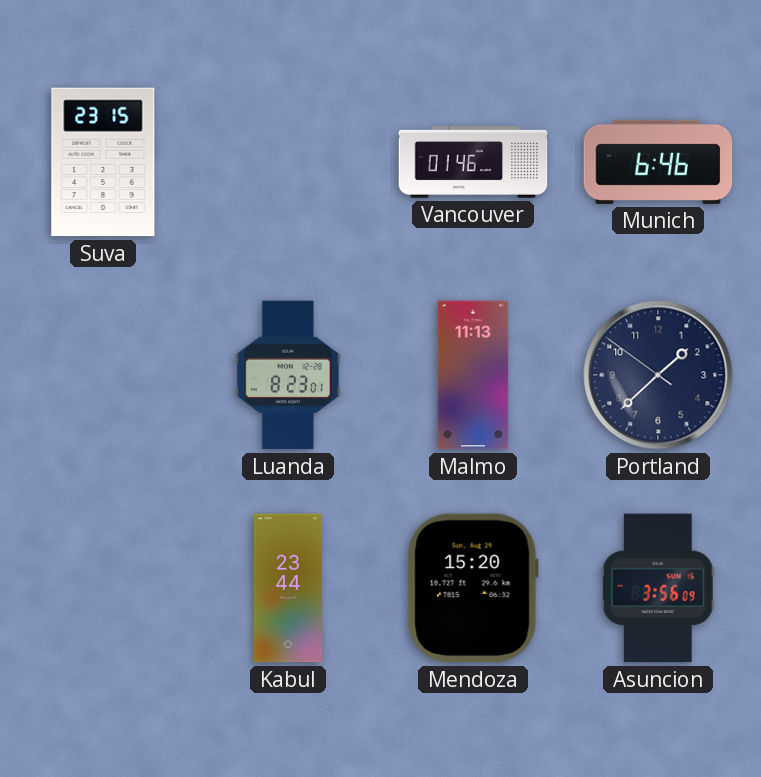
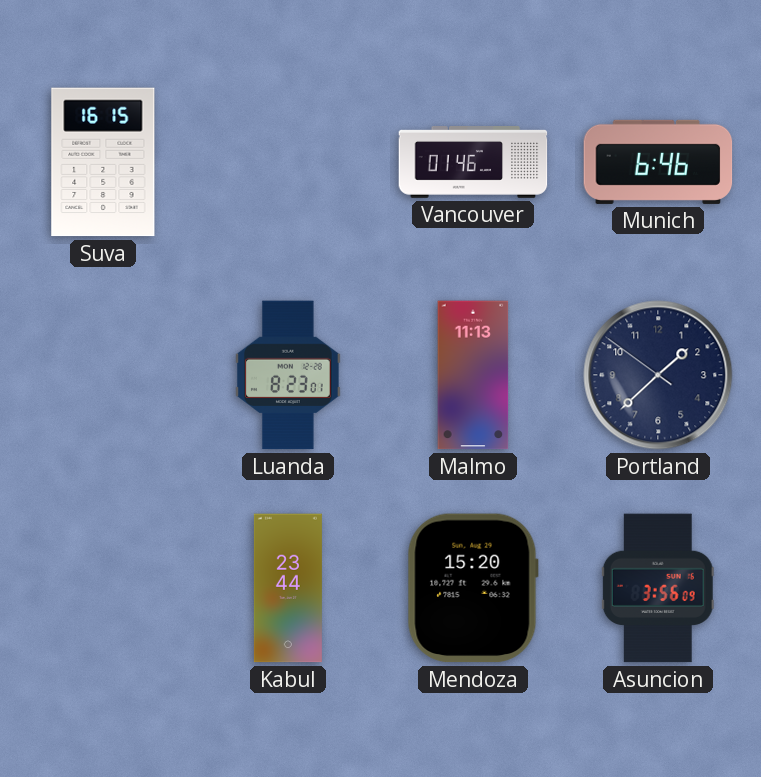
Suva: 23:15 -> 16:15
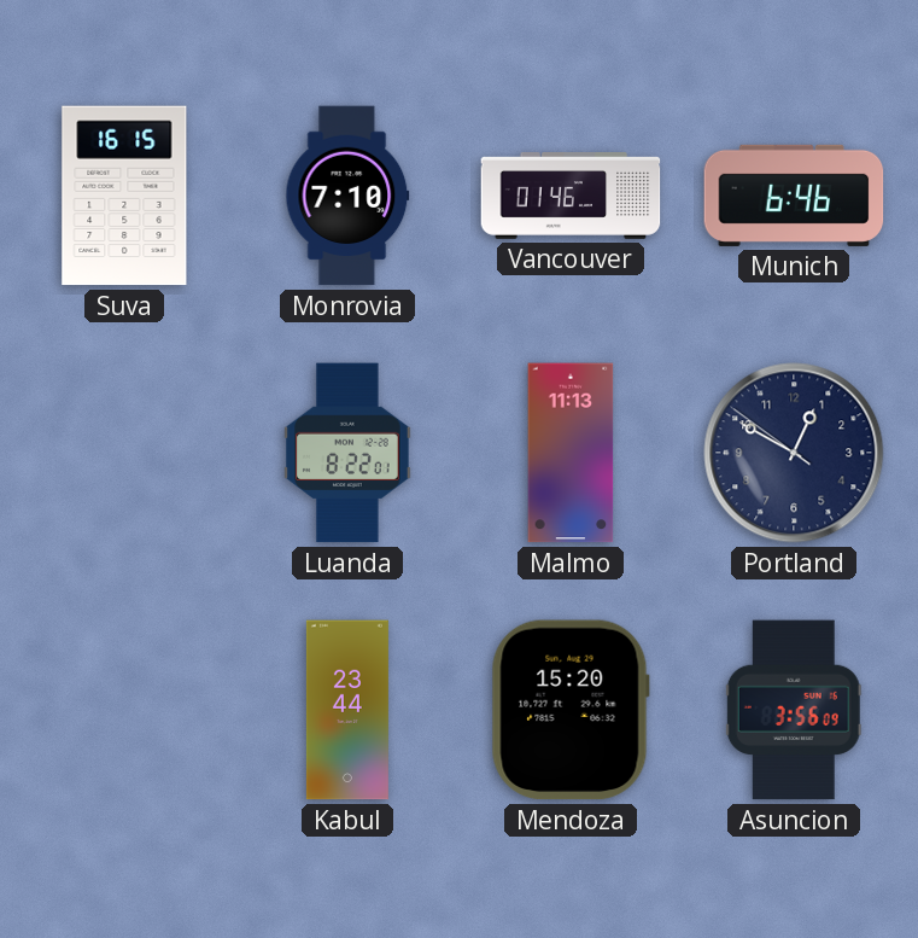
Monrovia: none -> 7:10
Luanda: 8:23 -> 8:22
Portland: 1:37 -> 12:49
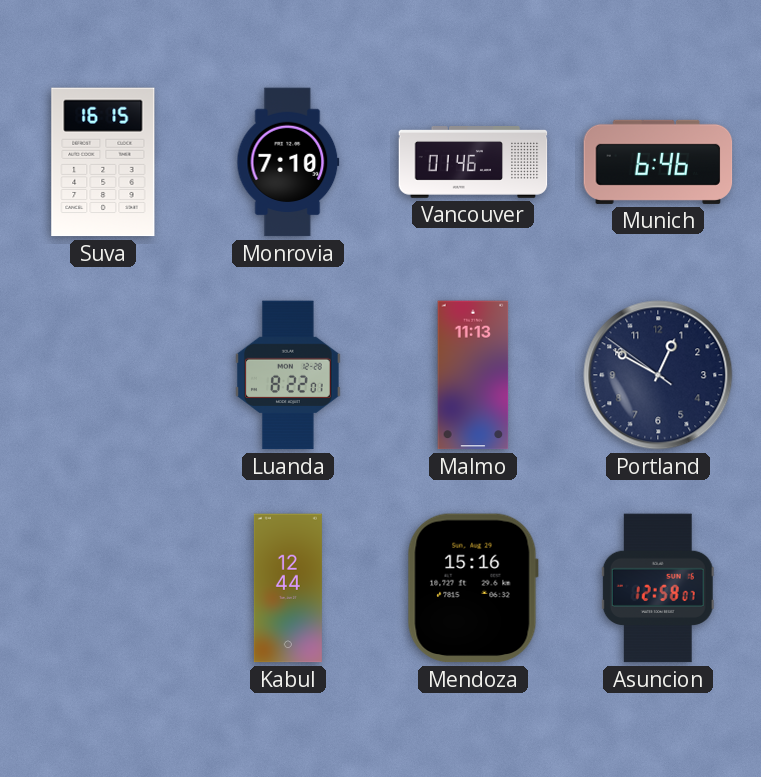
Kabul: 23:44 -> 12:44
Mendoza: 15:20 -> 15:16
Asuncion: 3:56 -> 12:58
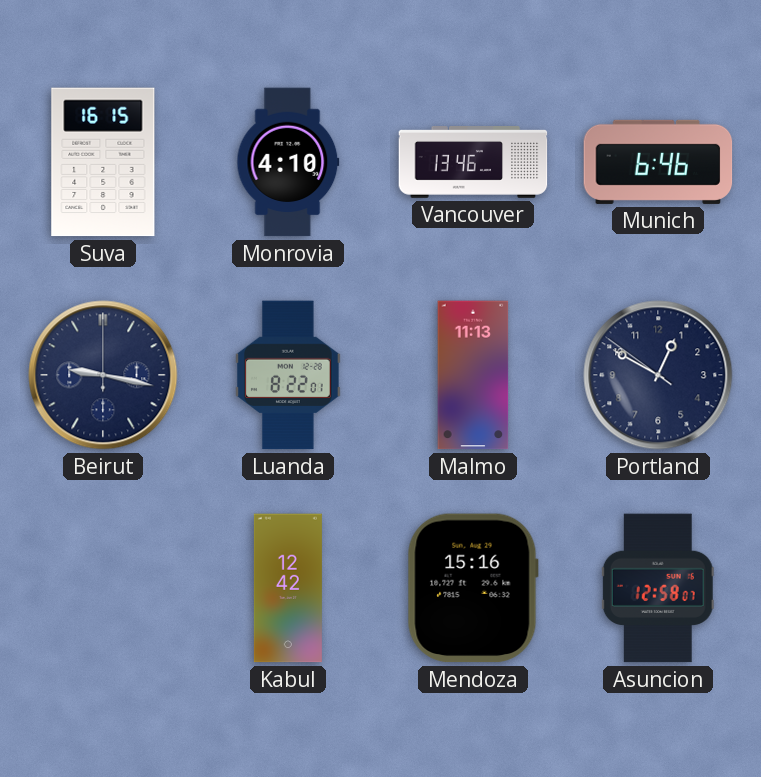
Monrovia: 7:10 -> 4:10
Vancouver: 01:46 -> 13:46
Beirut: none -> 9:17
Kabul: 12:44 -> 12:42
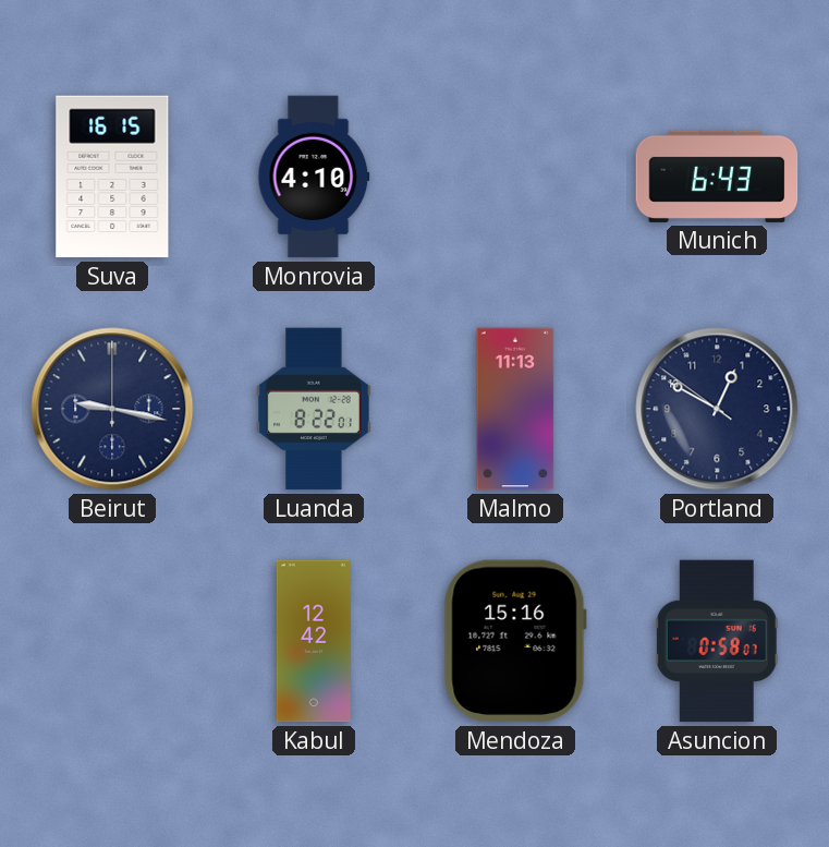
Vancouver: 13:46 -> none
Munich: 6:46 -> 6:43
Asuncion: 12:58 -> 0:58
